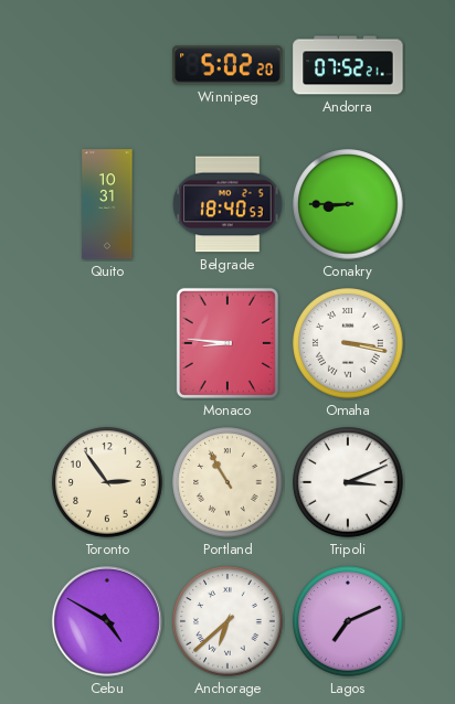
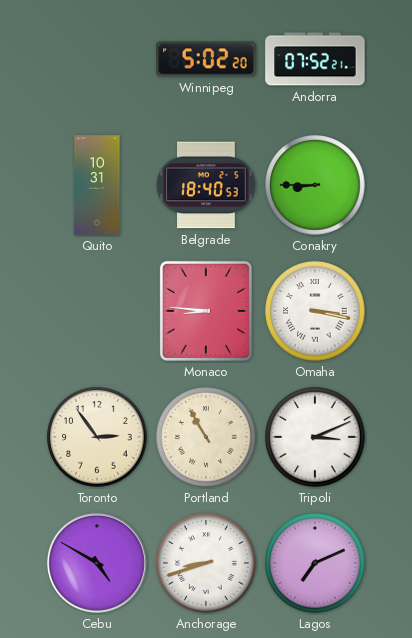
Anchorage: 6:38 -> 8:42
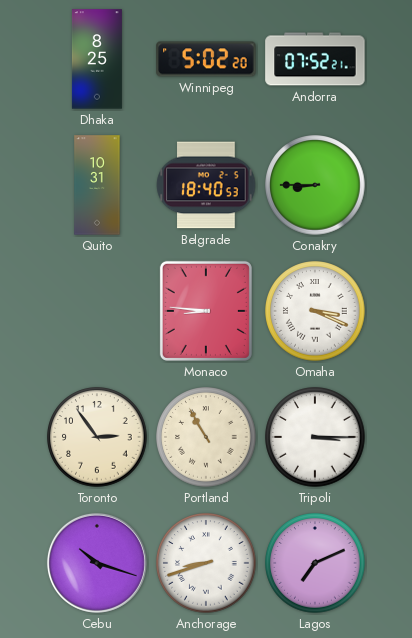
Dhaka: none -> 8:25
Omaha: 3:17 -> 3:19
Tripoli: 3:11 -> 3:15
Cebu: 4:50 -> 10:18
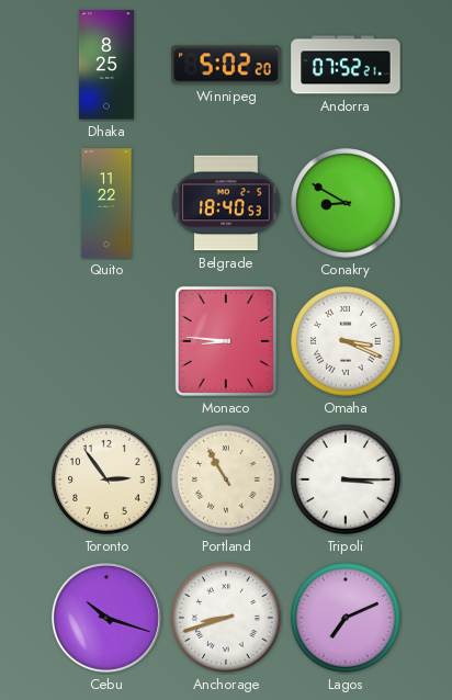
Quito: 10:31 -> 11:22
Conakry: 8:45 -> 8:50
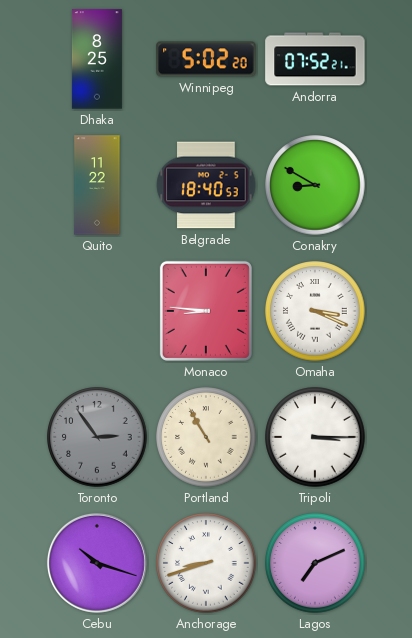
Toronto dial: cream -> grey
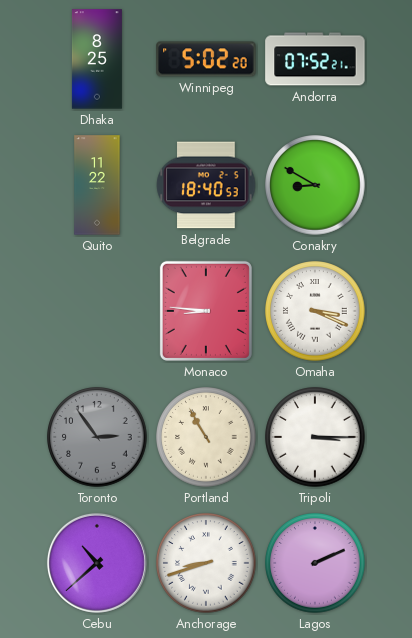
Cebu: 10:18 -> 10:38
Lagos: 7:11 -> 2:11
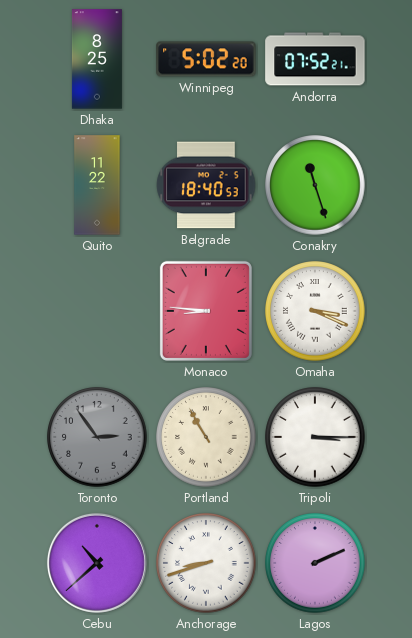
Conakry: 8:50 -> 11:27
